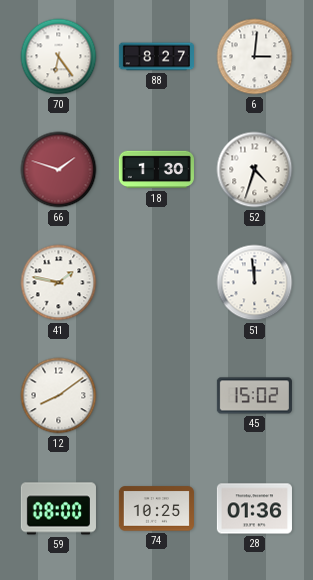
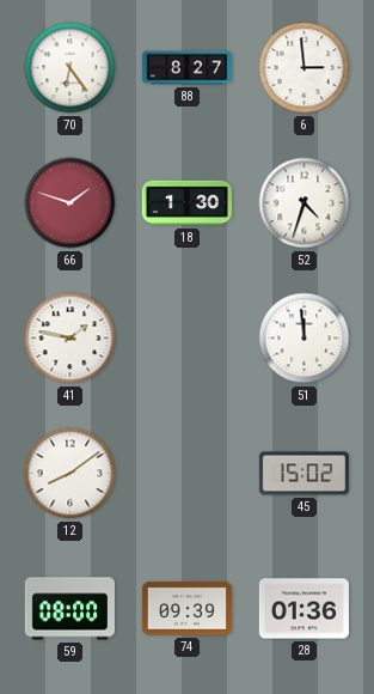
6: 3:01 -> 2:59
74: 10:25 -> 09:39
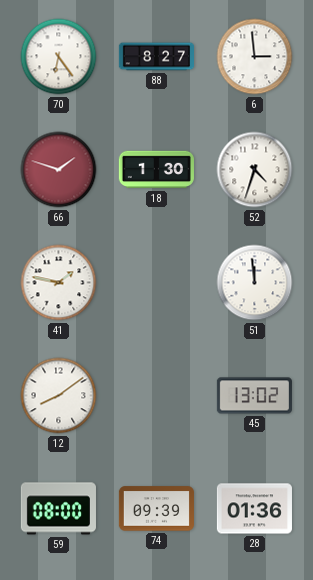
45: 15:02 -> 13:02
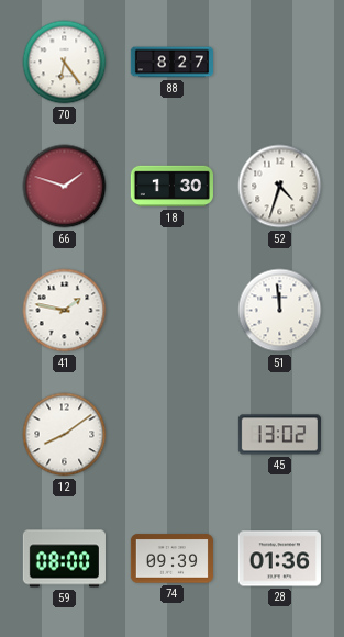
6: 2:59 -> none
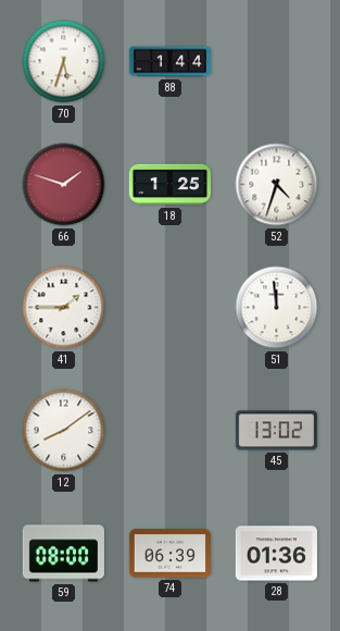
70: 6:24 -> 5:33
88: 8:27 -> 1:44
18: 1:30 -> 1:25
41: 1:47 -> 1:45
74: 09:39 -> 06:39
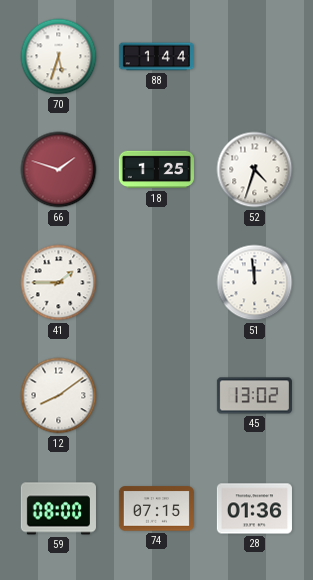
74: 06:39 -> 07:15
